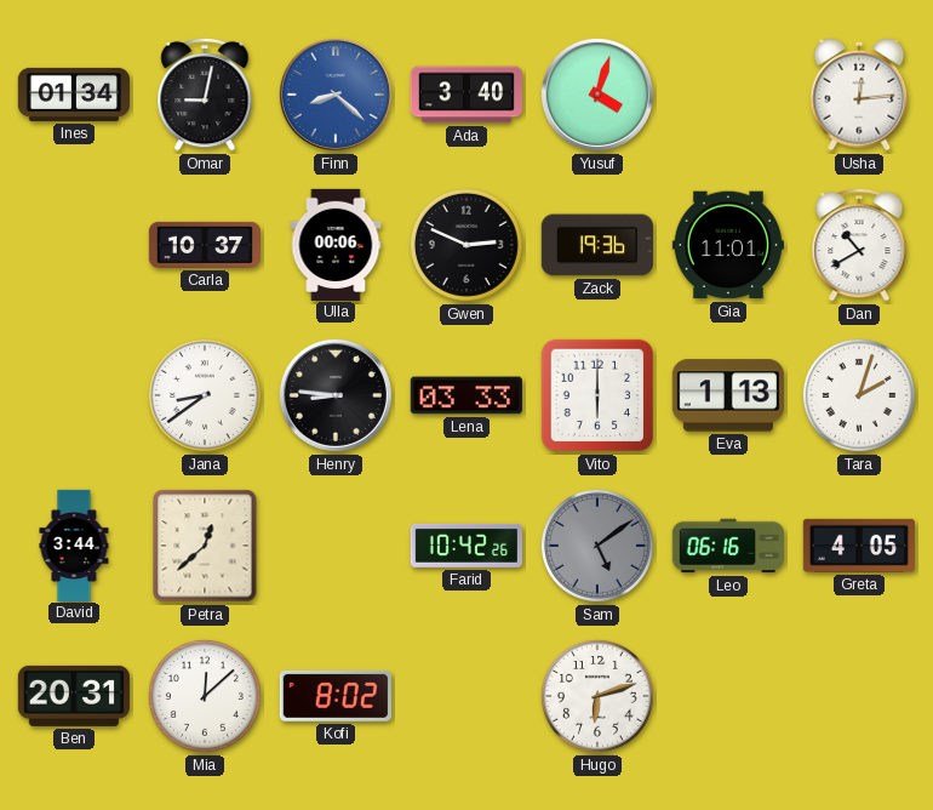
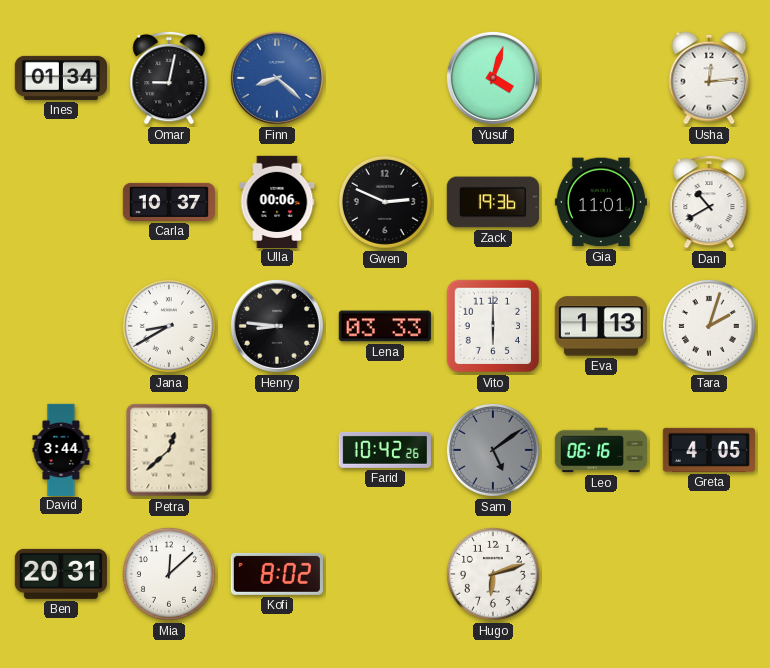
Ada: 3:40 -> none
Jana: 8:39 -> 8:40
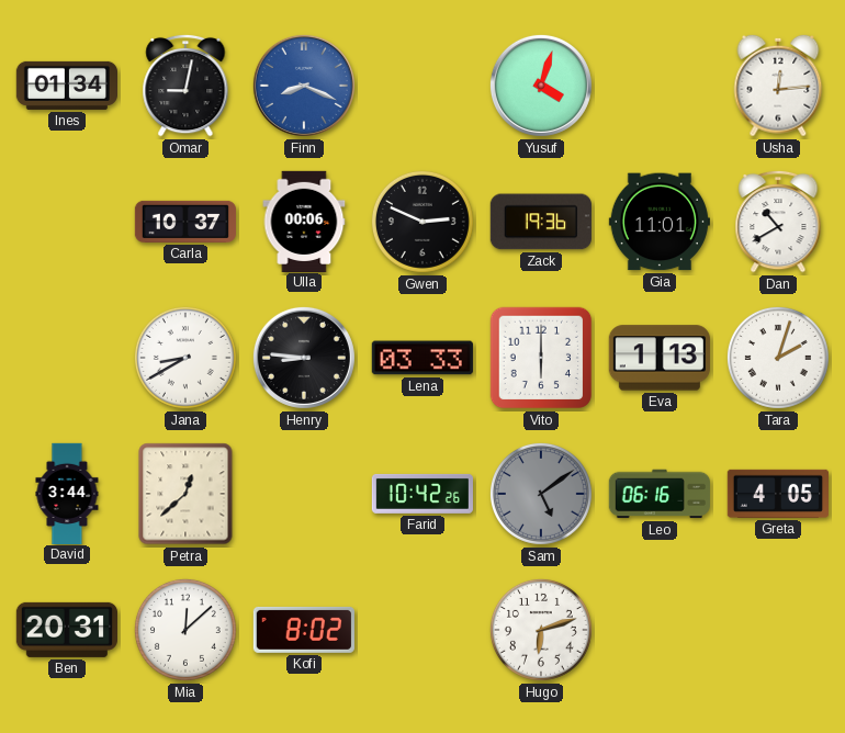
Finn: 8:22 -> 8:19
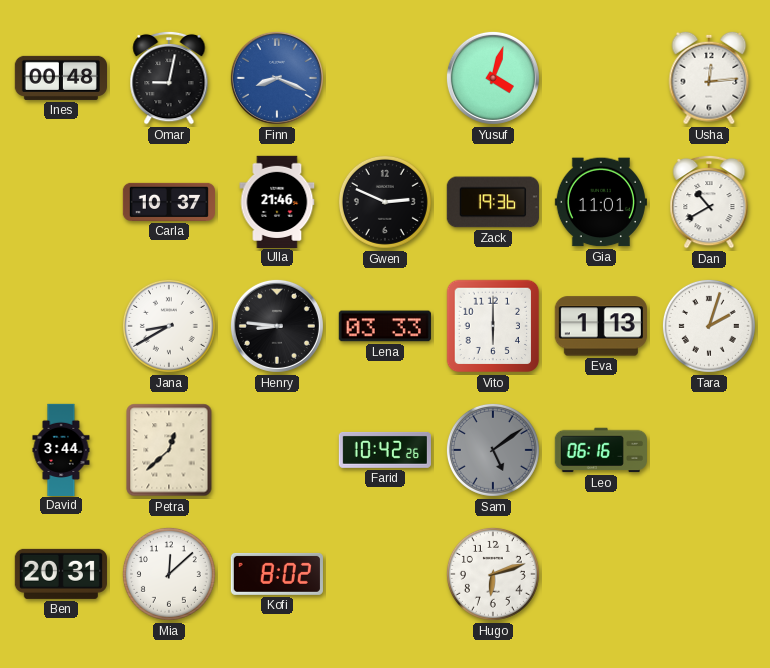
Ines: 01:34 -> 00:48
Ulla: 00:06 -> 21:46
Greta: 4:05 -> none
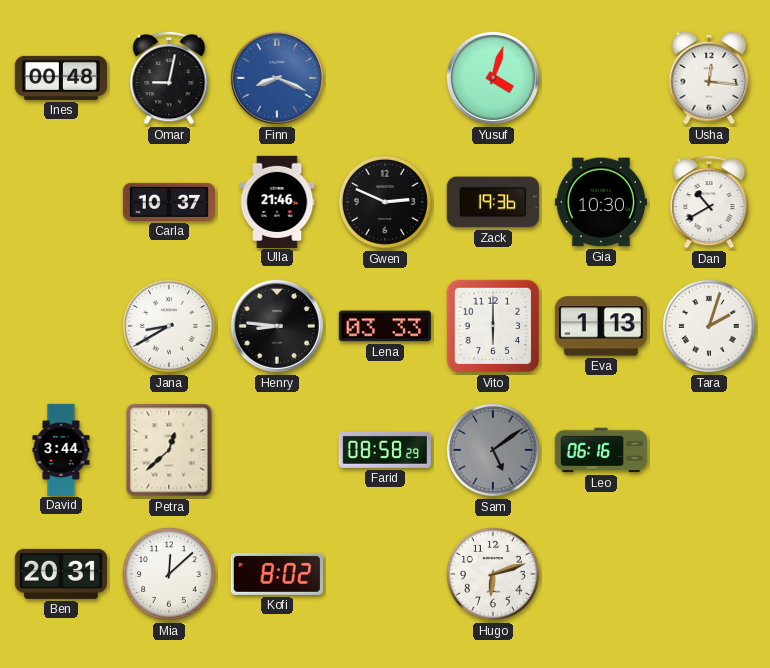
Usha: 12:14 -> 12:16
Gia: 11:01 -> 10:30
Farid: 10:42 -> 08:58
